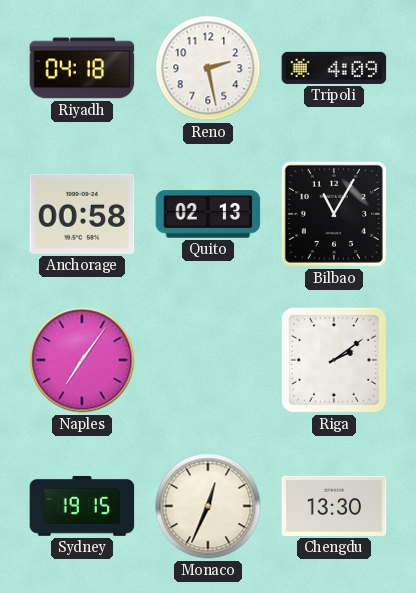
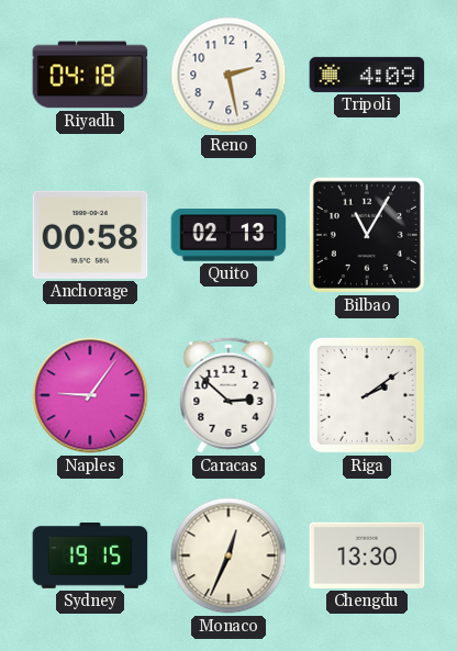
Naples: 7:06 -> 9:06
Caracas: none -> 2:52
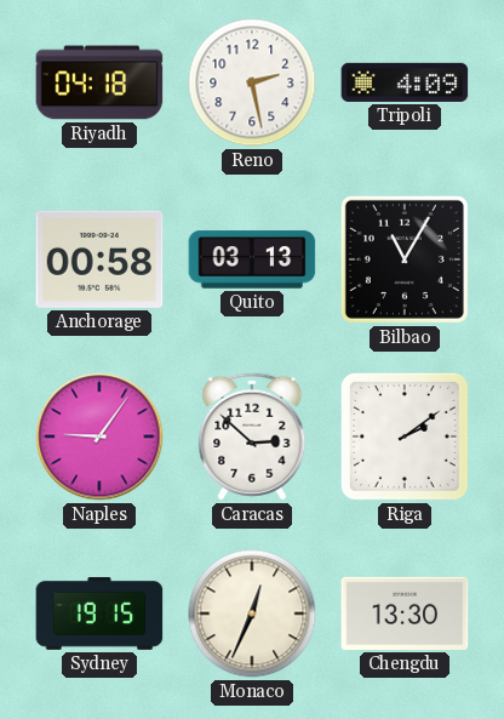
Quito: 02:13 -> 03:13
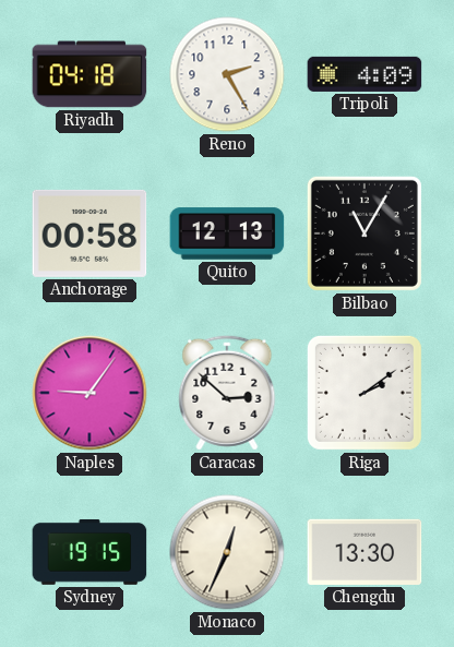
Reno: 2:28 -> 2:25
Quito: 03:13 -> 12:13
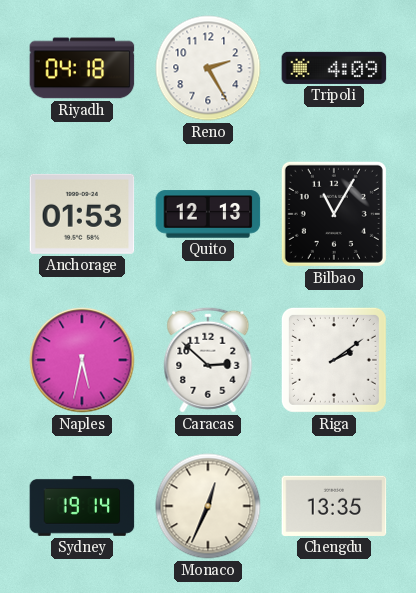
Anchorage: 00:58 -> 01:53
Naples: 9:06 -> 5:32
Sydney: 19:15 -> 19:14
Chengdu: 13:30 -> 13:35
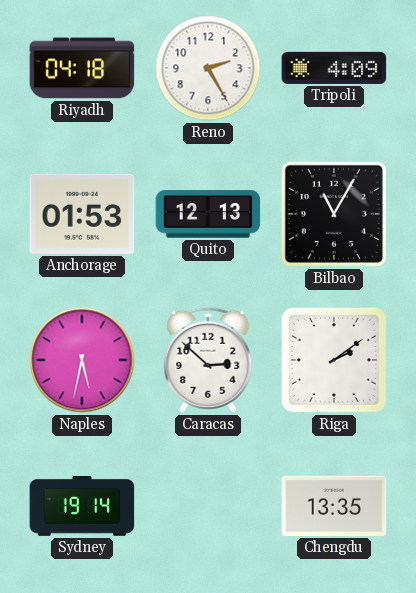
Monaco: 12:34 -> none
